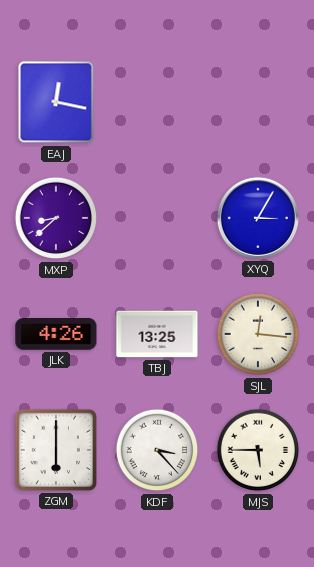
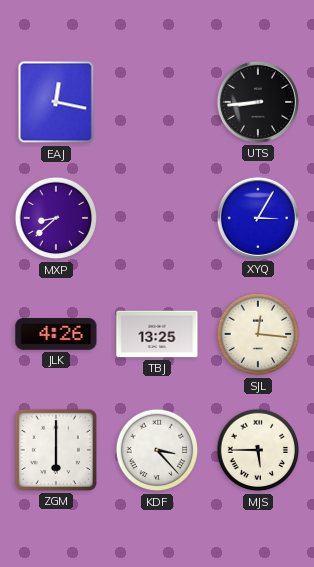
UTS: none -> 8:44
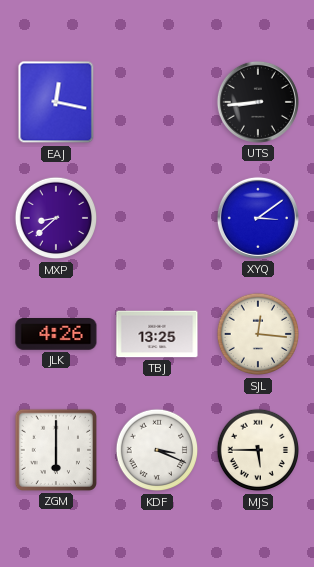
XYQ: 3:05 -> 3:09
KDF: 3:23 -> 3:19
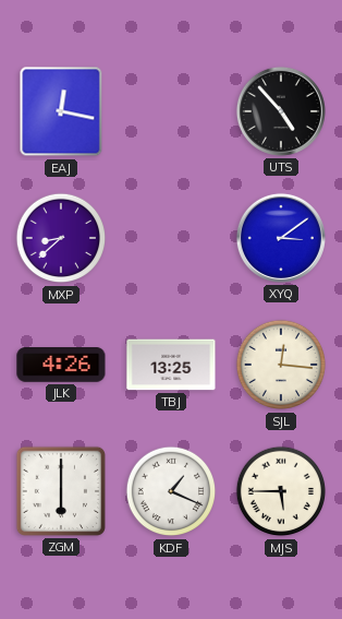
UTS: 8:44 -> 4:53
KDF: 3:19 -> 1:19
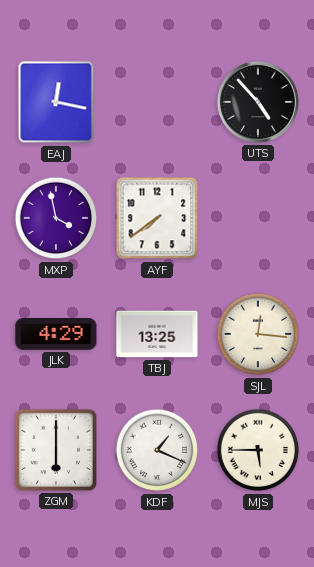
MXP: 8:38 -> 3:58
AYF: none -> 7:39
XYQ: 3:09 -> none
JLK: 4:26 -> 4:29
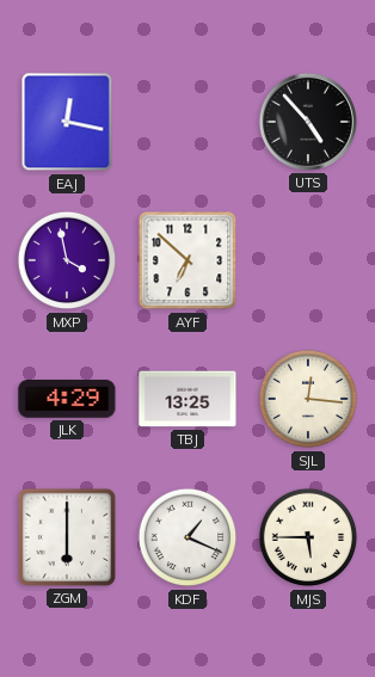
AYF: 7:39 -> 6:52
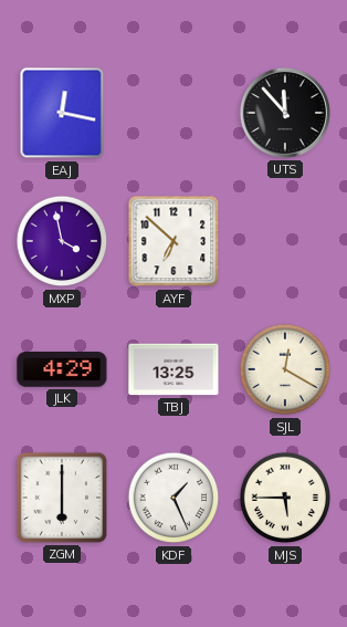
UTS: 4:53 -> 11:53
SJL: 12:16 -> 12:20
KDF: 1:19 -> 1:26
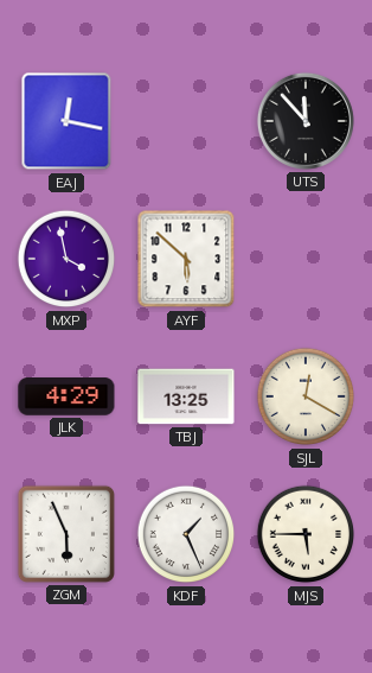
AYF: 6:52 -> 5:52
ZGM: 6:00 -> 5:56
